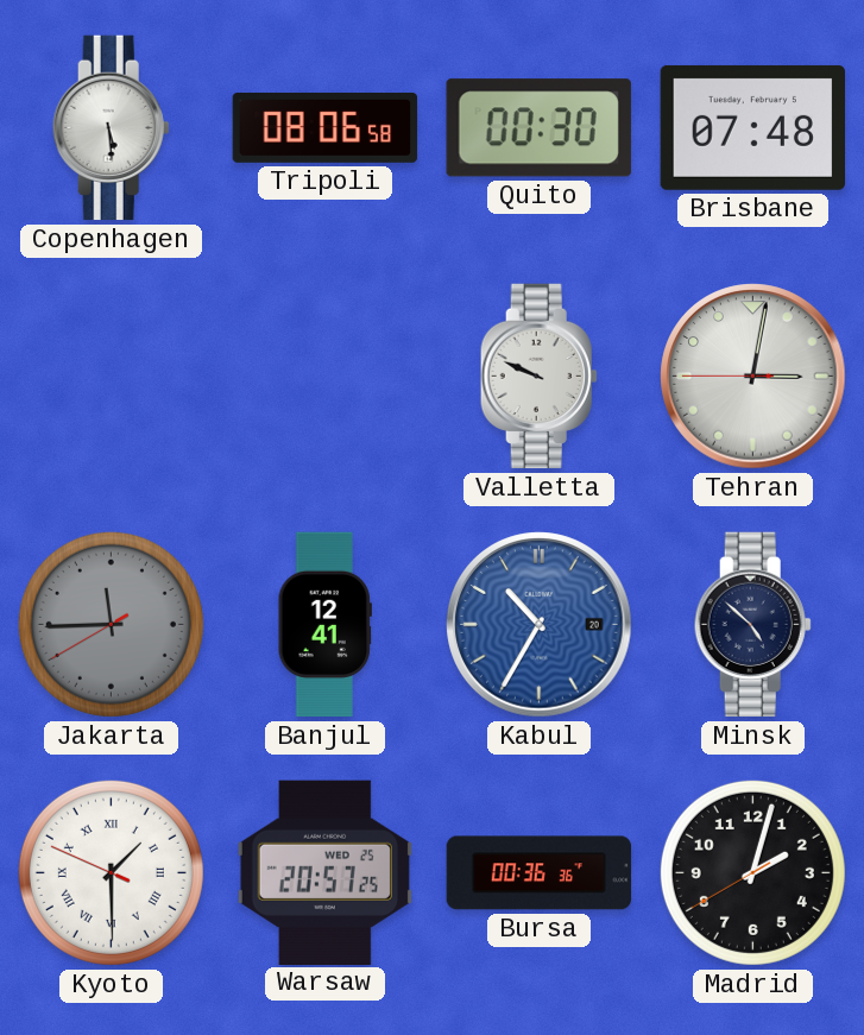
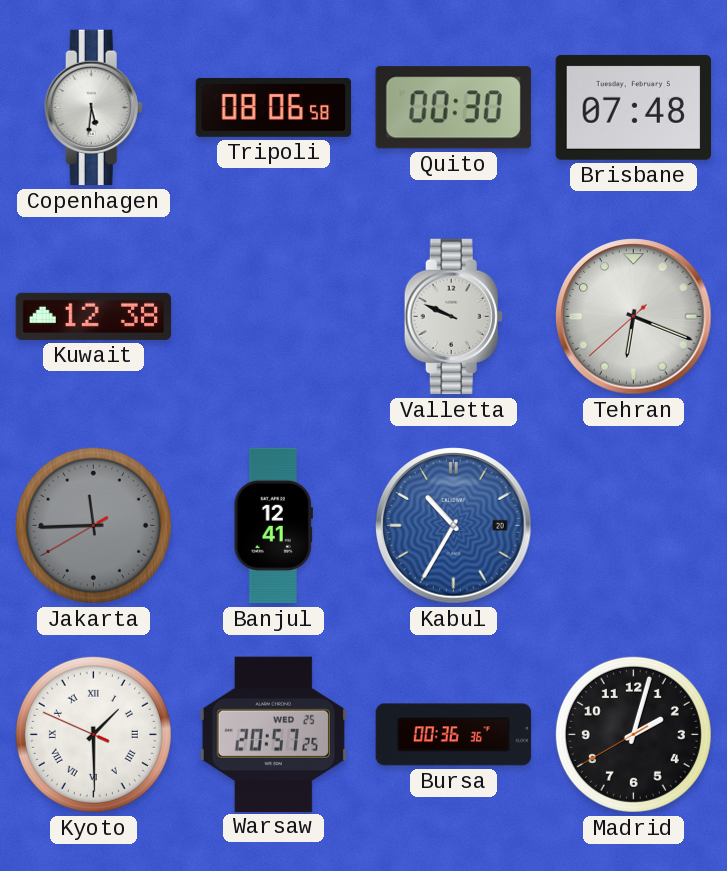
Copenhagen: 5:29 -> 5:31
Kuwait: none -> 12:38
Tehran: 3:01 -> 6:18
Minsk: 4:52 -> none
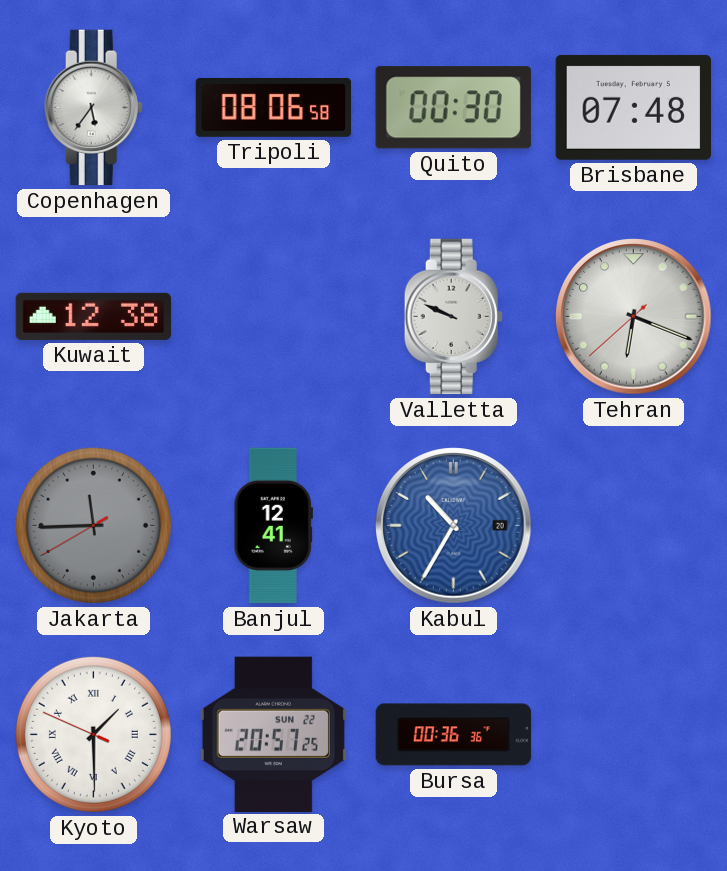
Copenhagen: 5:31 -> 5:36
Warsaw date: WED 25 -> SUN 22
Madrid: 2:02 -> none
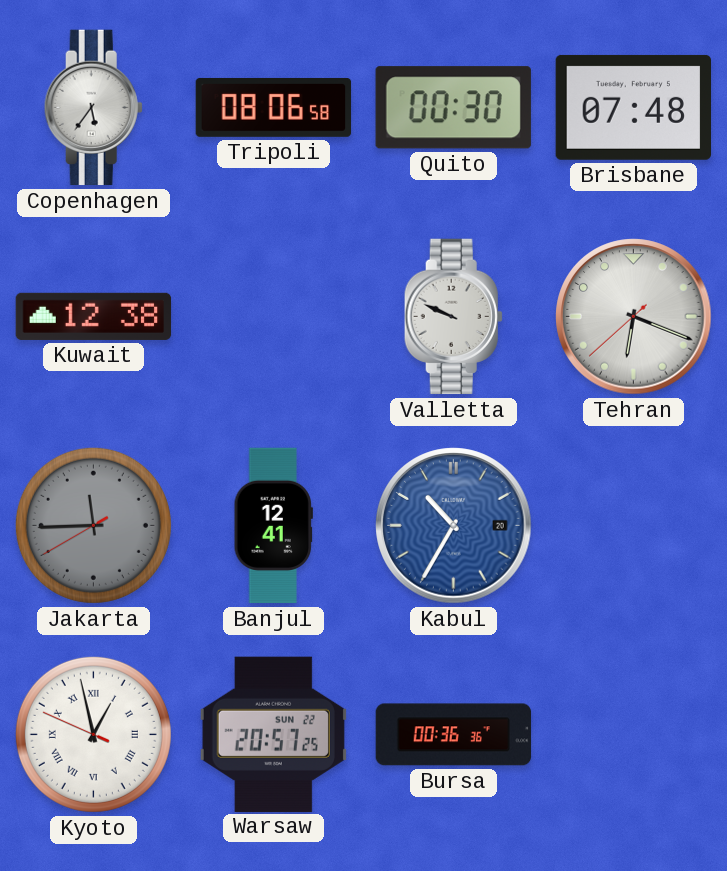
Kyoto: 1:29 -> 12:57
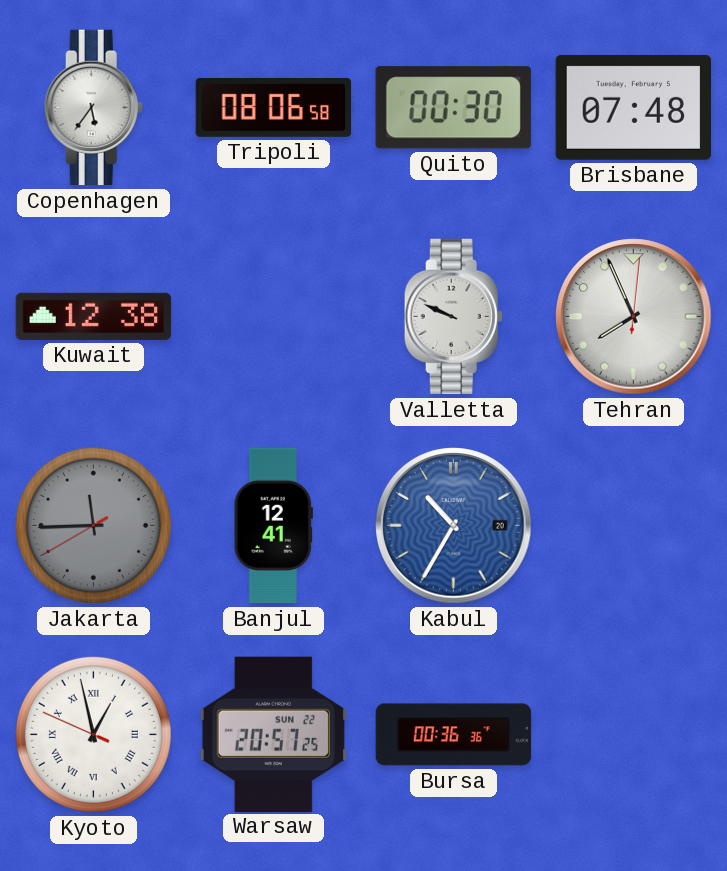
Tehran: 6:18 -> 7:56
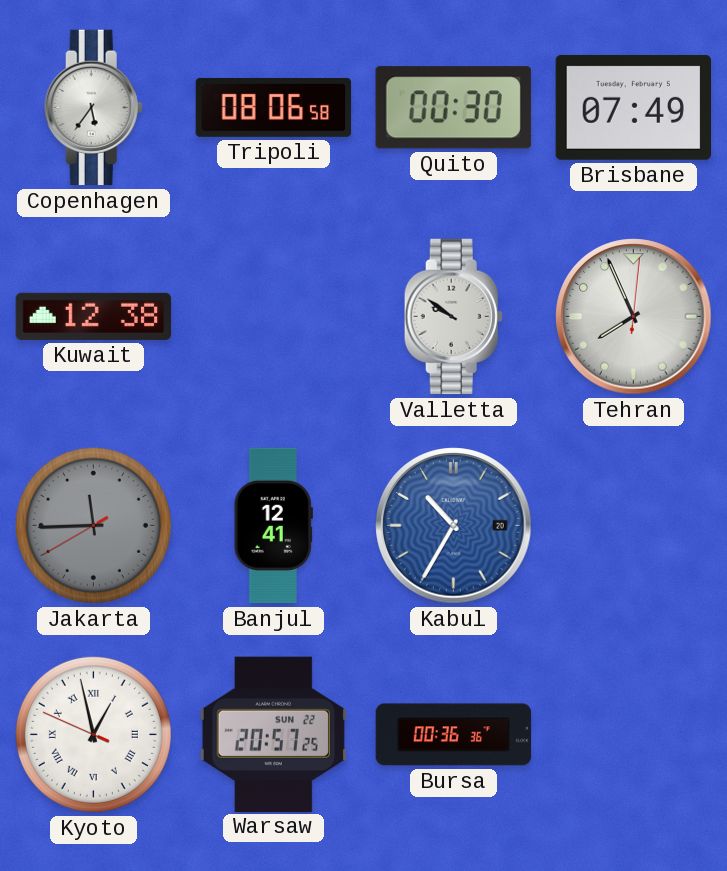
Brisbane: 07:48 -> 07:49
Valletta: 9:49 -> 9:51
